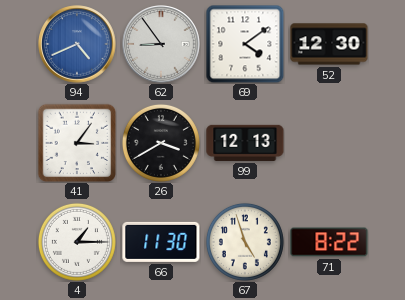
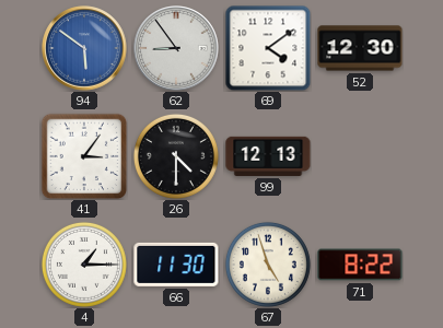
94: 4:41 -> 5:51
26: 3:40 -> 4:30
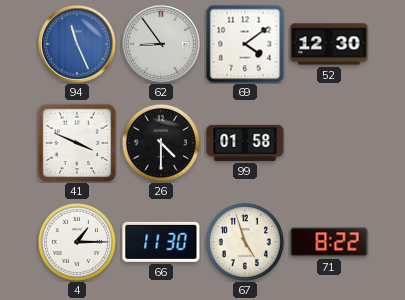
94: 5:51 -> 11:26
41: 3:06 -> 3:49
99: 12:13 -> 01:58
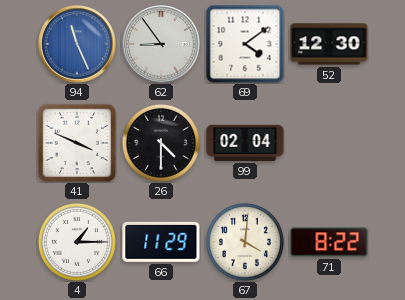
99: 01:58 -> 02:04
66: 11:30 -> 11:29
67: 4:57 -> 4:01
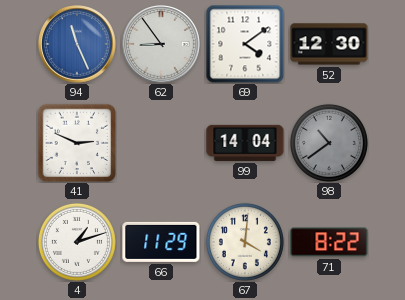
41: 3:49 -> 2:49
26: 4:30 -> none
99: 02:04 -> 14:04
98: none -> 10:39
4: 1:15 -> 1:12
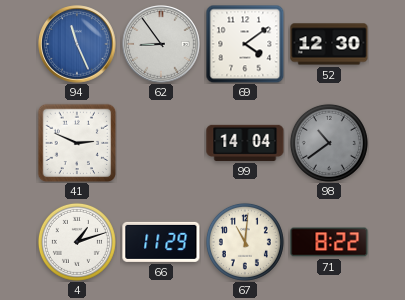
67: 4:01 -> 11:01
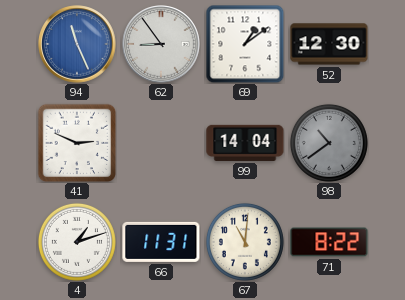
69: 4:09 -> 1:09
66: 11:29 -> 11:31
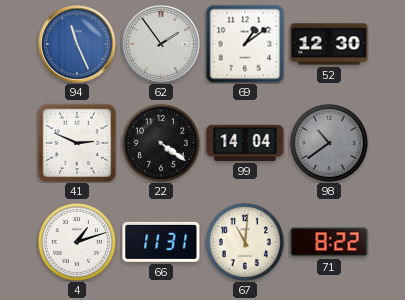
62: 8:54 -> 1:54
22: none -> 4:21
